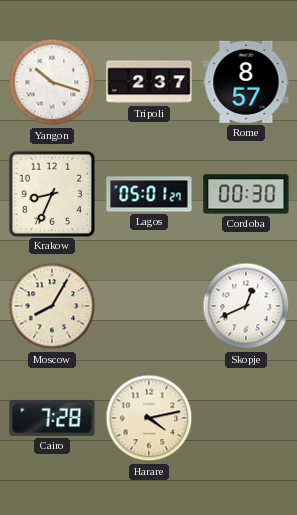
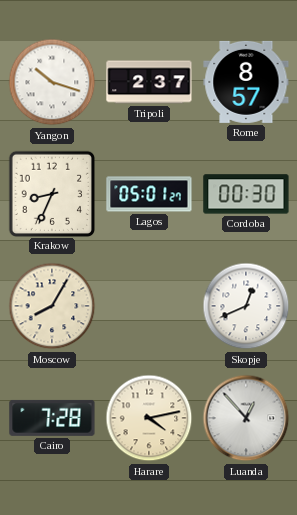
Luanda: none -> 12:53
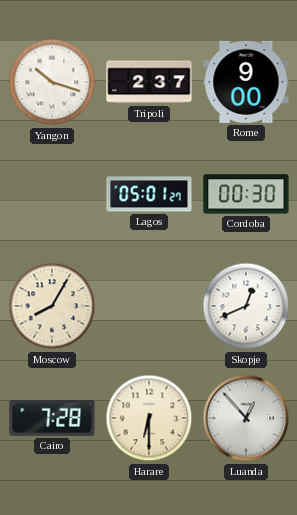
Rome: 8:57 -> 9:00
Krakow: 8:34 -> none
Harare: 4:13 -> 6:30
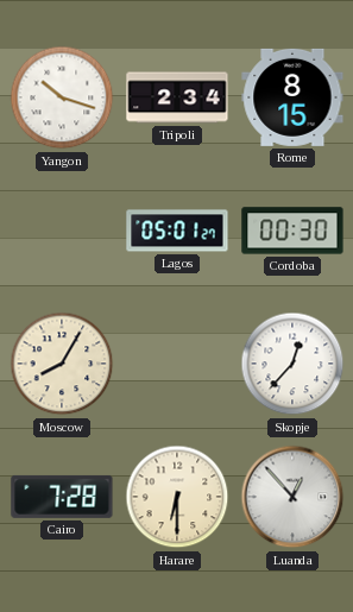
Tripoli: 2:37 -> 2:34
Rome: 9:00 -> 8:15
Skopje: 12:41 -> 12:37
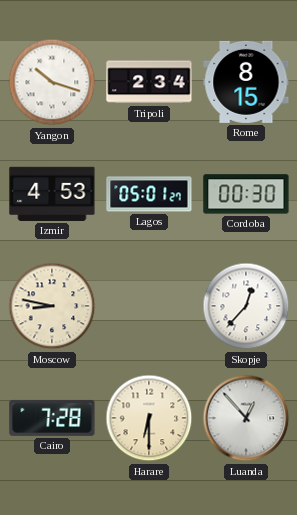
Izmir: none -> 4:53
Moscow: 8:05 -> 8:47
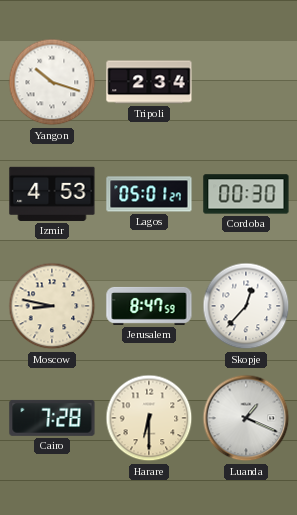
Rome: 8:15 -> none
Jerusalem: none -> 8:47
Luanda: 12:53 -> 1:19
